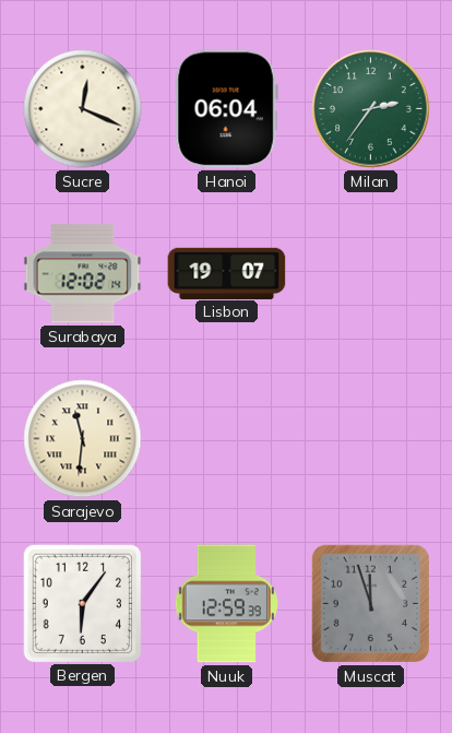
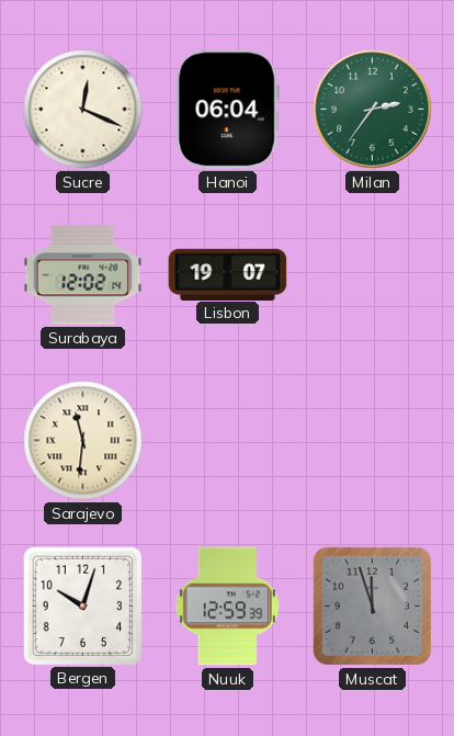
Bergen: 6:06 -> 10:03
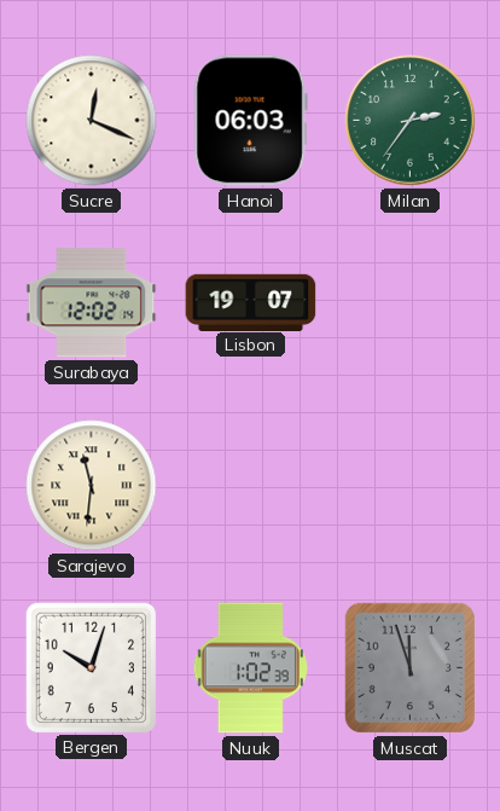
Hanoi: 06:04 -> 06:03
Nuuk: 12:59 -> 1:02
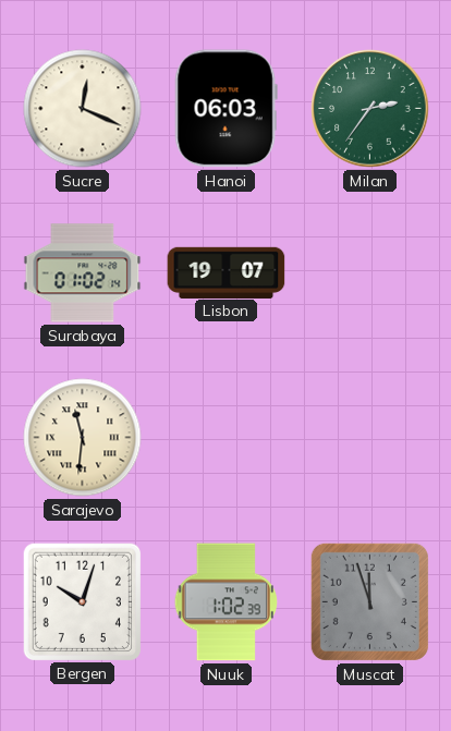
Surabaya: 12:02 -> 01:02
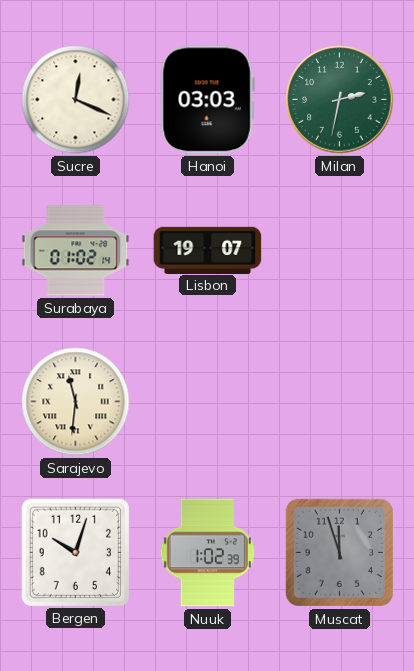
Hanoi: 06:03 -> 03:03
Milan: 2:36 -> 2:32
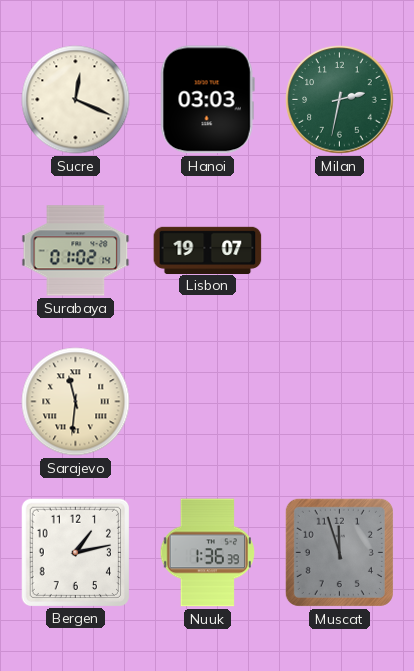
Bergen: 10:03 -> 1:13
Nuuk: 1:02 -> 1:36
